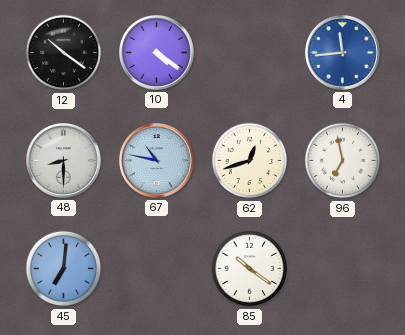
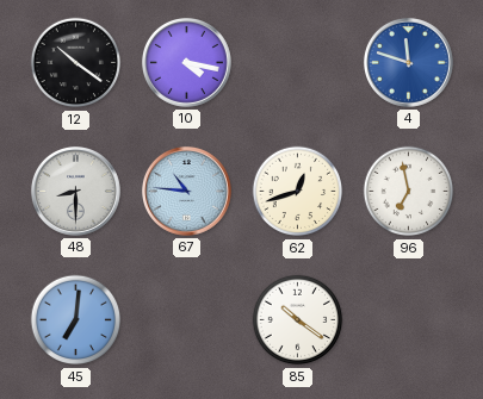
10: 4:21 -> 4:17
4: 11:44 -> 11:48
67: 10:47 -> 10:46
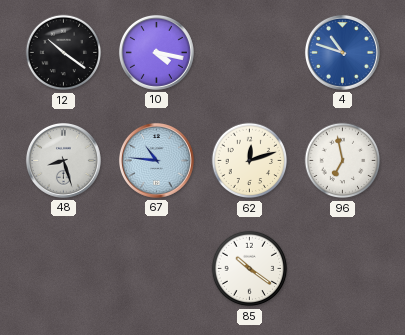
4: 11:48 -> 10:48
48: 8:30 -> 8:27
62: 12:42 -> 12:12
45: 7:01 -> none
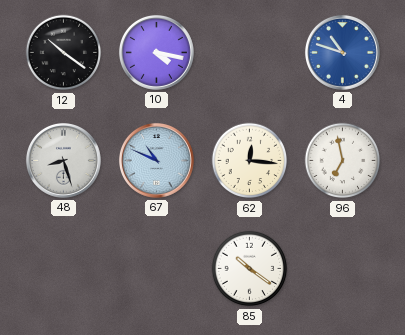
67: 10:46 -> 10:49
62: 12:12 -> 12:16
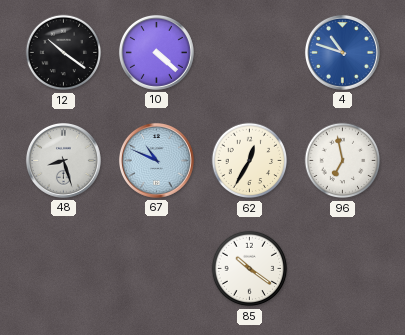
10: 4:17 -> 4:22
62: 12:16 -> 12:35
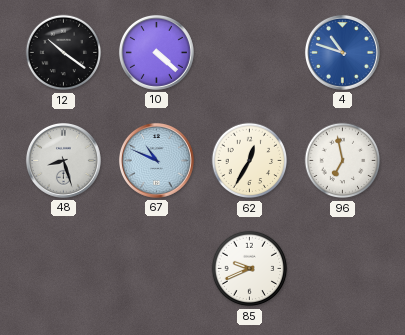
85: 10:21 -> 9:41
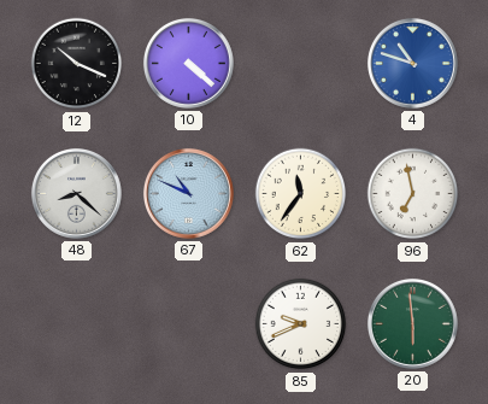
12: 10:21 -> 10:19
48: 8:27 -> 8:22
62: 12:35 -> 11:36
20: none -> 5:59
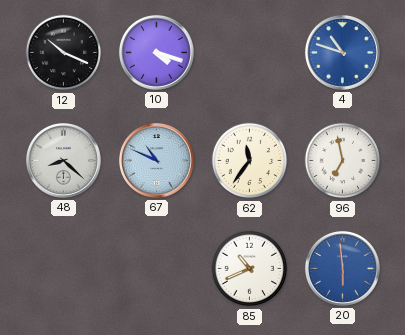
10: 4:22 -> 4:18
85: 9:41 -> 10:41
20 dial: green -> blue
